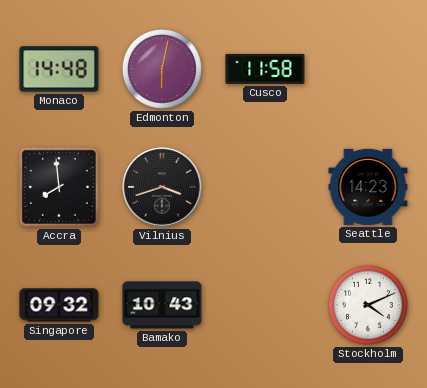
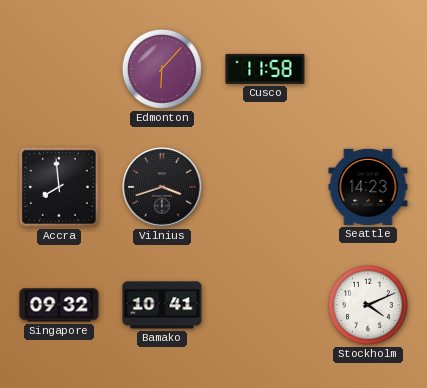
Monaco: 14:48 -> none
Edmonton: 6:02 -> 6:07
Bamako: 10:43 -> 10:41
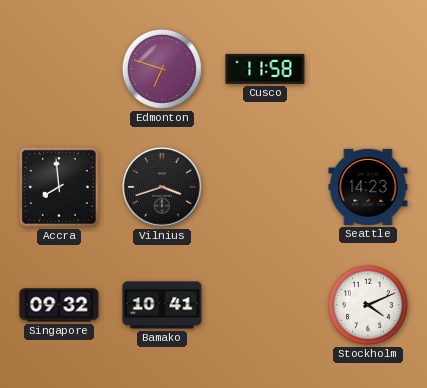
Edmonton: 6:07 -> 6:48
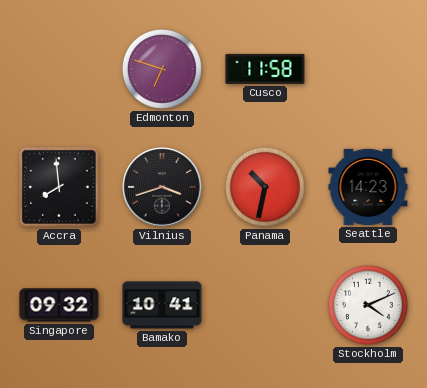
Panama: none -> 10:32
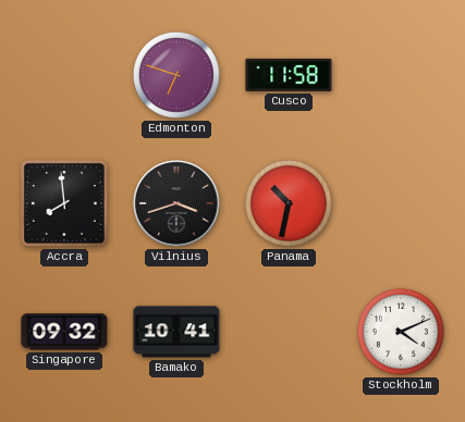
Seattle: 14:23 -> none
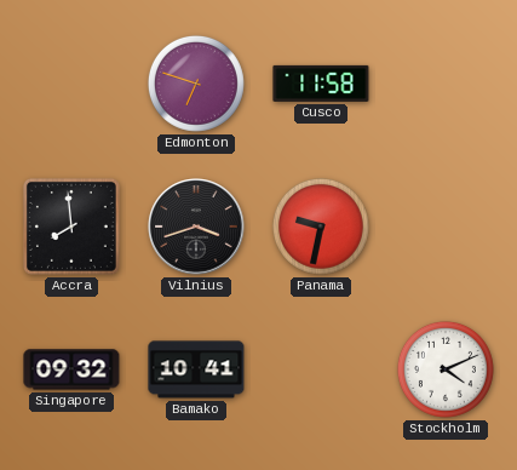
Panama: 10:32 -> 9:32
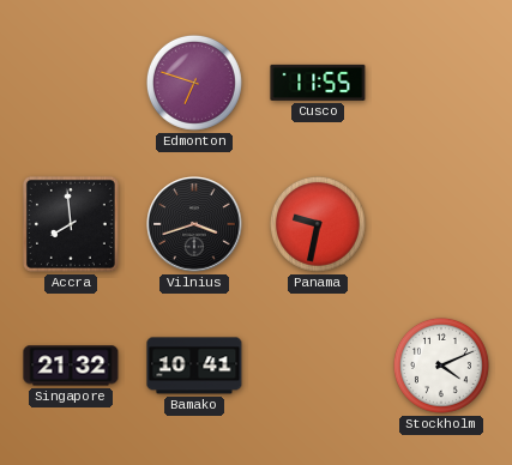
Cusco: 11:58 -> 11:55
Singapore: 09:32 -> 21:32
